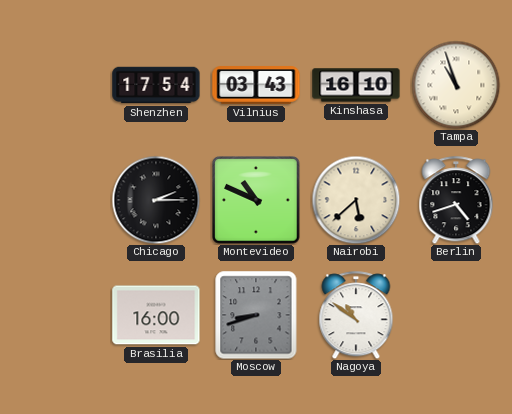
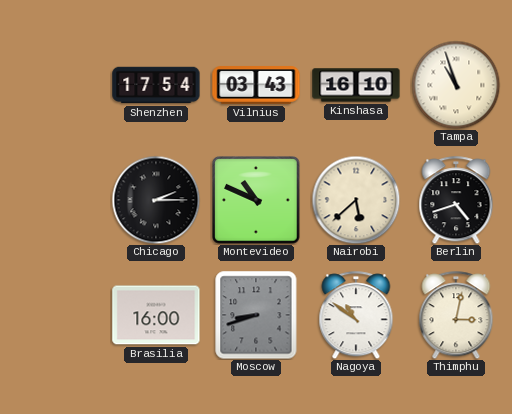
Thimphu: none -> 3:02
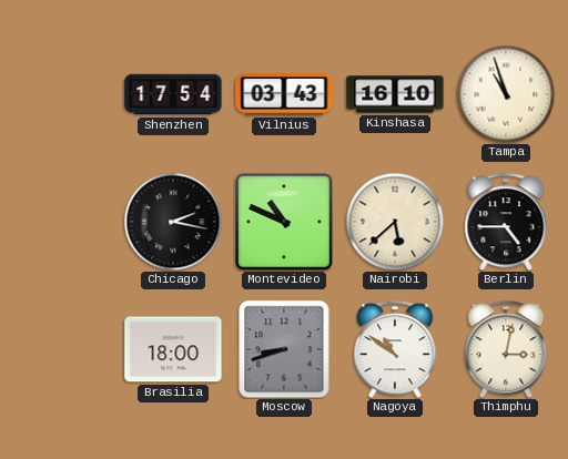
Chicago: 2:15 -> 2:17
Berlin: 4:42 -> 4:45
Brasilia: 16:00 -> 18:00
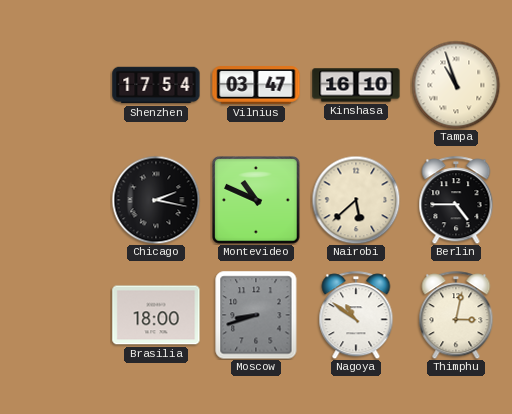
Vilnius: 03:43 -> 03:47
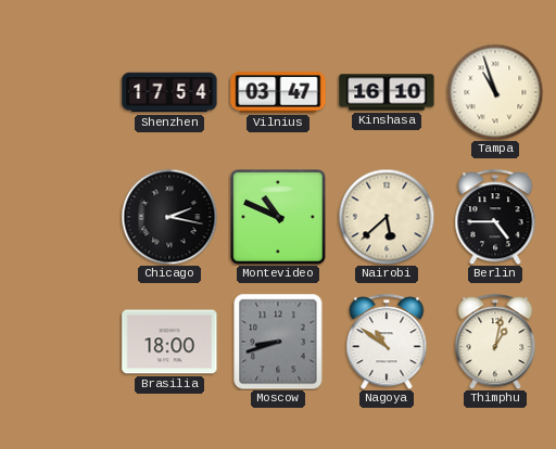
Thimphu: 3:02 -> 1:02
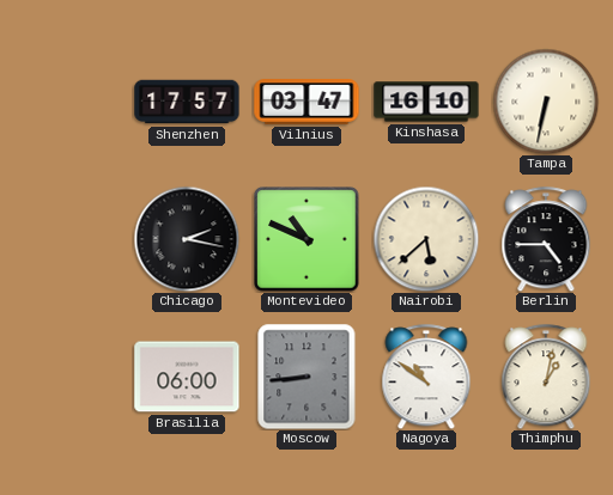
Shenzhen: 17:54 -> 17:57
Tampa: 10:57 -> 6:32
Brasilia: 18:00 -> 06:00
Moscow: 8:42 -> 8:44
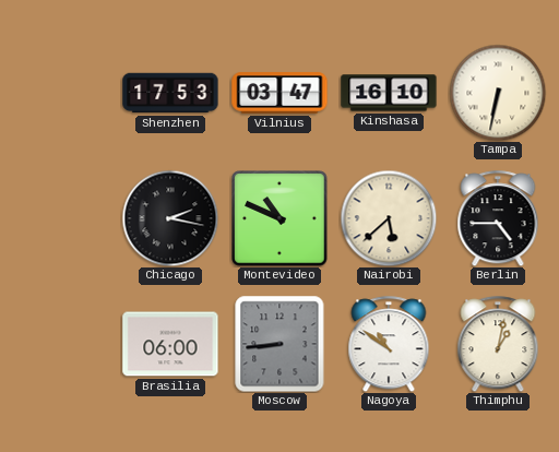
Shenzhen: 17:57 -> 17:53
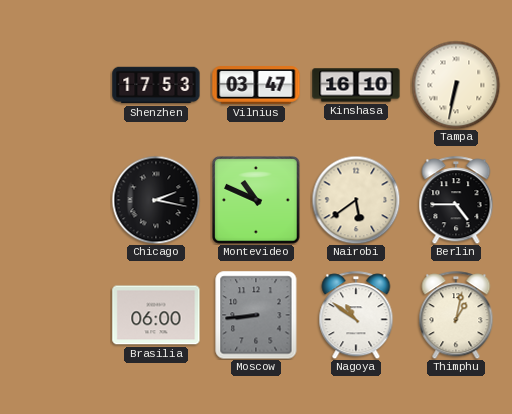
Nairobi: 5:38 -> 5:39
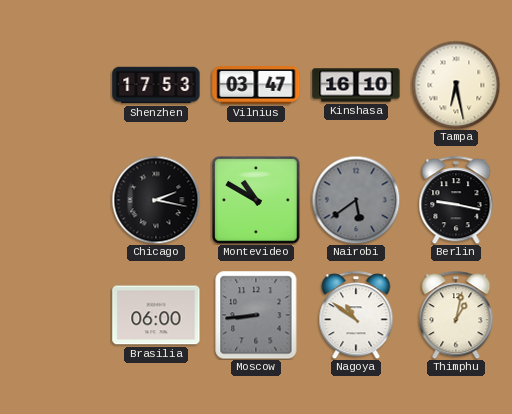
Tampa: 6:32 -> 6:28
Montevideo: 10:49 -> 10:50
Nairobi dial: cream -> grey
Berlin: 4:45 -> 9:17
